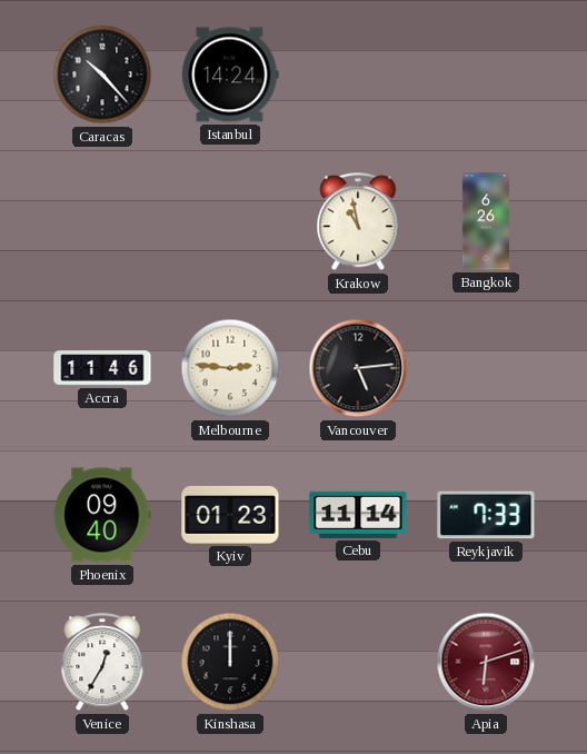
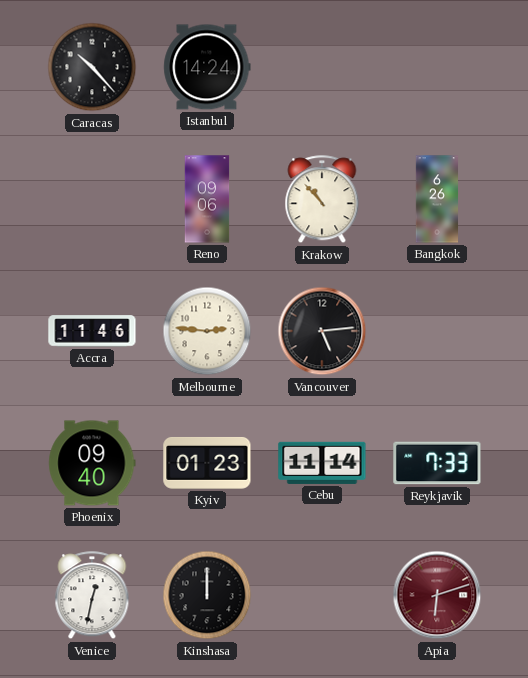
Reno: none -> 09:06
Krakow: 10:58 -> 10:53
Venice: 12:35 -> 12:32
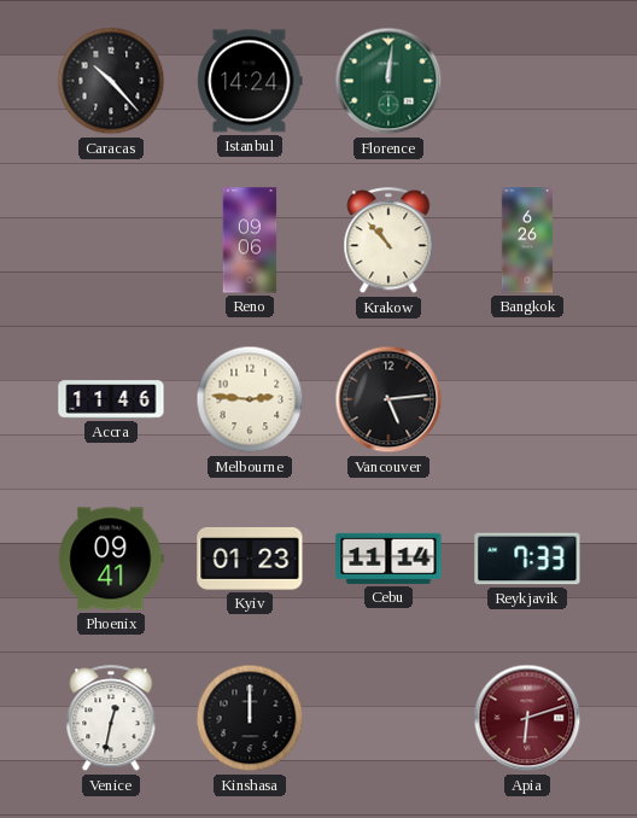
Florence: none -> 12:01
Phoenix: 09:40 -> 09:41
